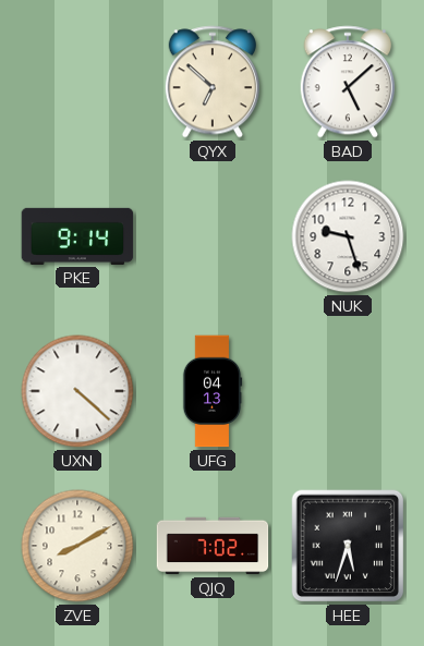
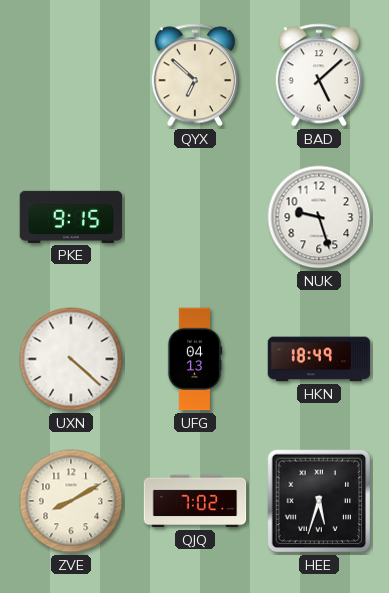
PKE: 9:14 -> 9:15
HKN: none -> 18:49
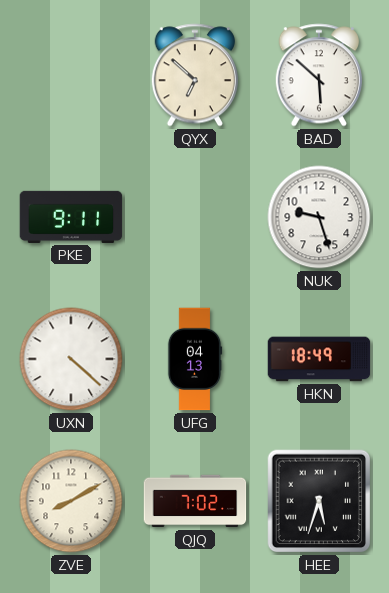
BAD: 5:08 -> 5:52
PKE: 9:15 -> 9:11
